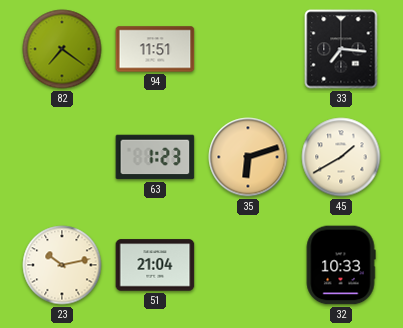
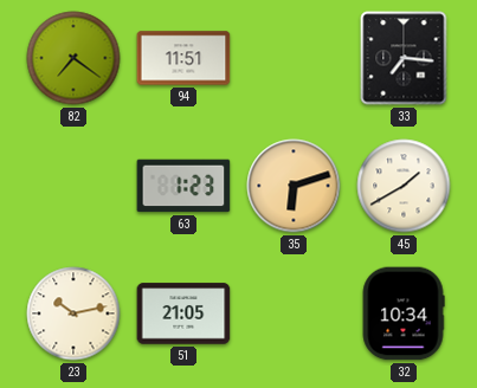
51: 21:04 -> 21:05
32: 10:33 -> 10:34
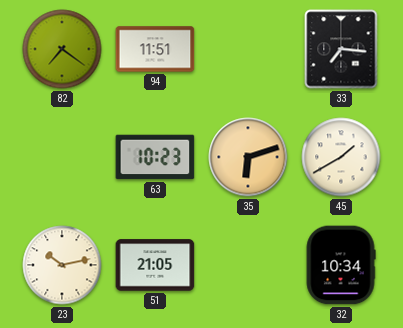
63: 1:23 -> 10:23
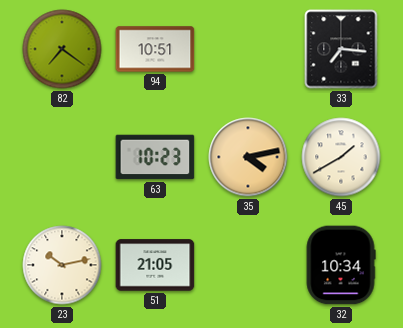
94: 11:51 -> 10:51
35: 6:12 -> 4:13
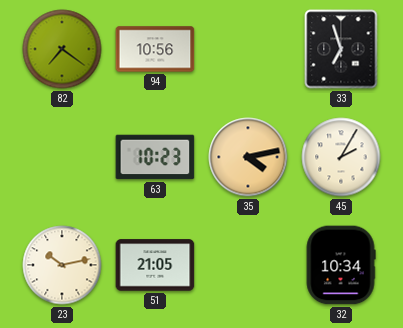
94: 10:51 -> 10:56
33: 7:16 -> 6:57
45: 1:40 -> 2:05
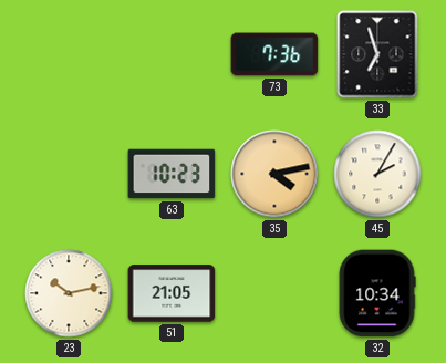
82: 7:21 -> none
94: 10:56 -> none
73: none -> 7:36
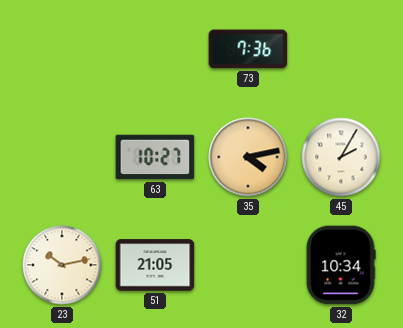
33: 6:57 -> none
63: 10:23 -> 10:27
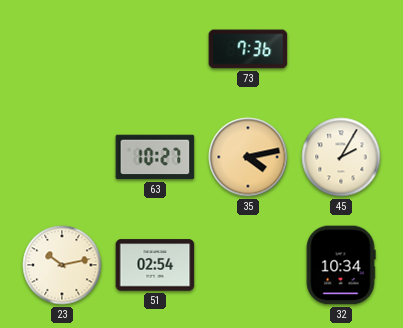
51: 21:05 -> 02:54
